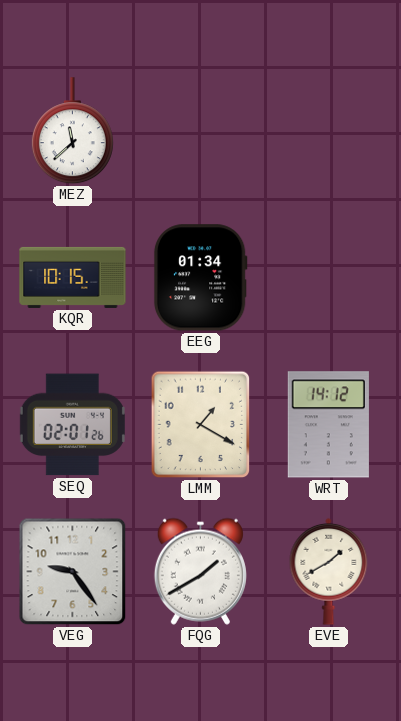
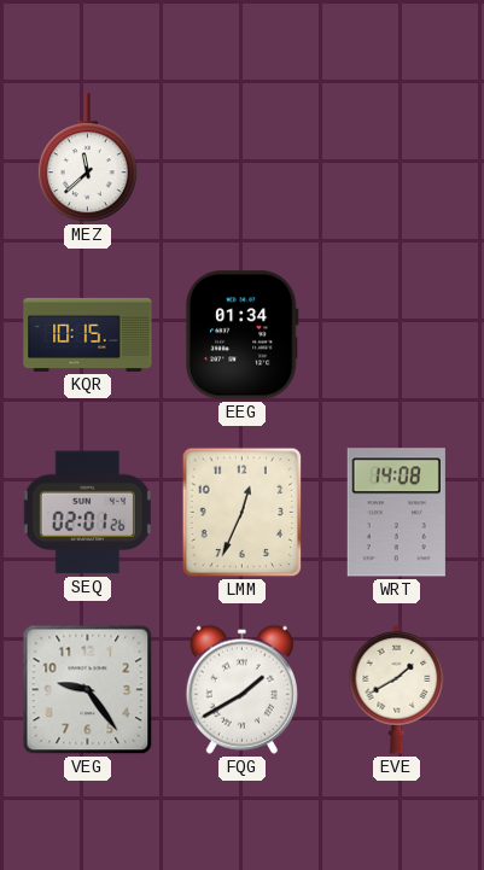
LMM: 1:20 -> 12:34
WRT: 14:12 -> 14:08
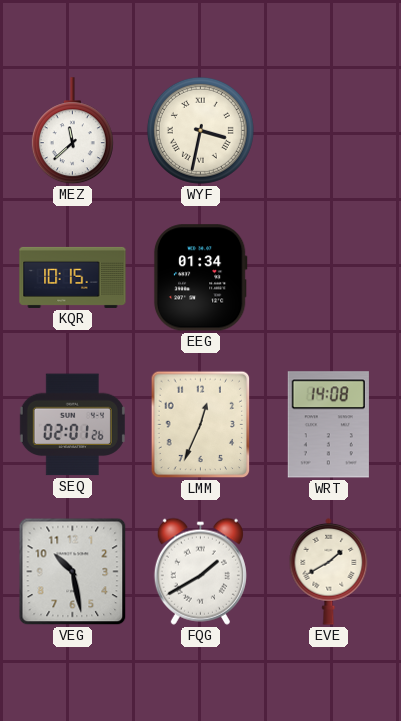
WYF: none -> 3:32
VEG: 9:24 -> 10:28
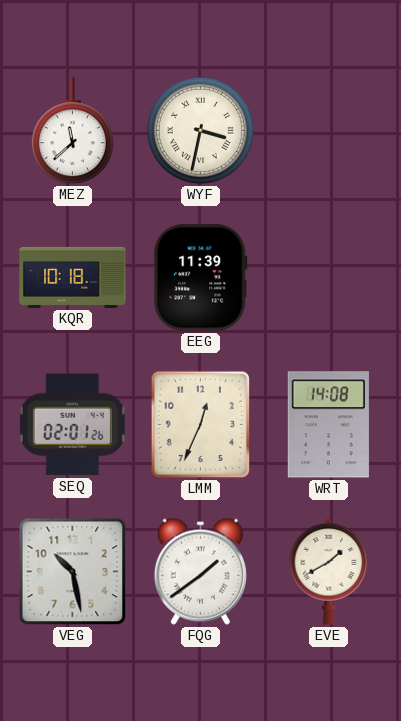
KQR: 10:15 -> 10:18
EEG: 01:34 -> 11:39
FQG: 1:40 -> 1:39
